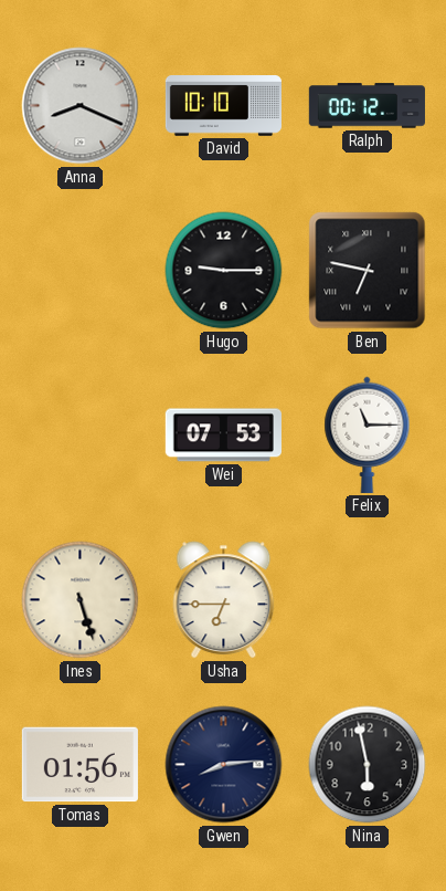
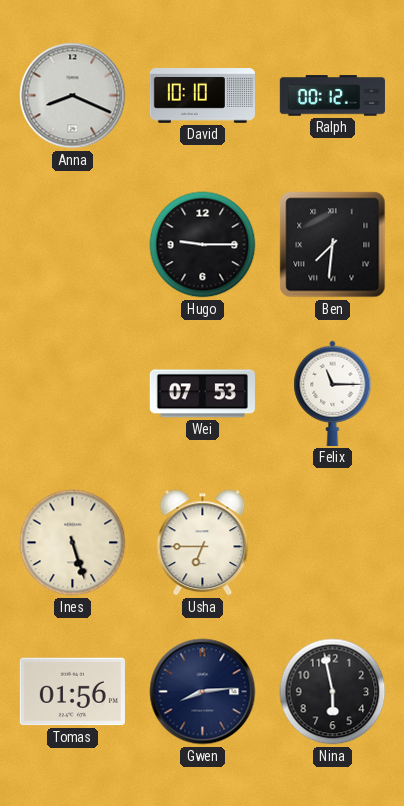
Ben: 6:47 -> 7:31
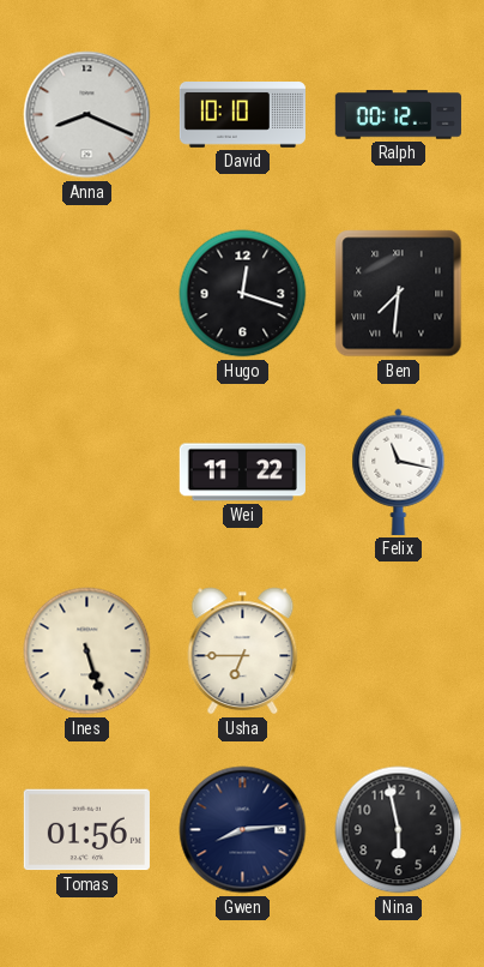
Hugo: 9:15 -> 12:18
Wei: 07:53 -> 11:22
Felix: 11:15 -> 11:17
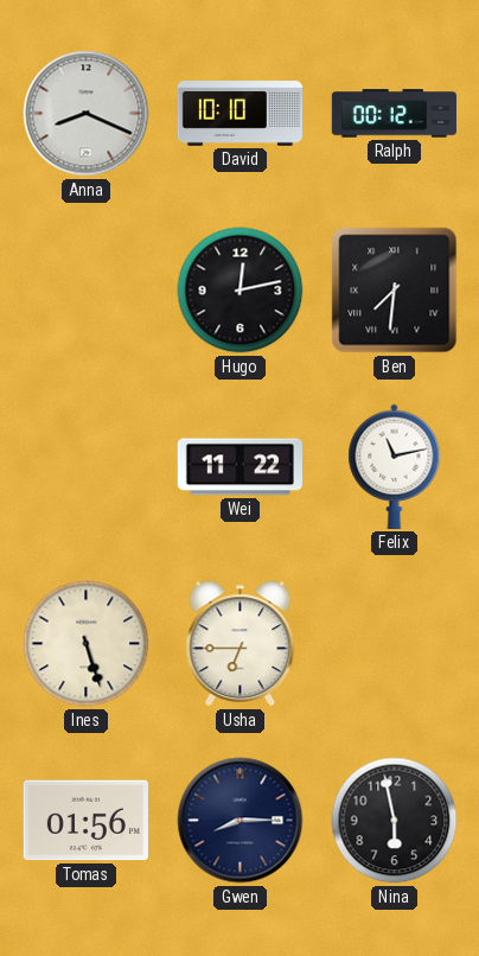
Hugo: 12:18 -> 12:13
Felix: 11:17 -> 11:13
Gwen: 8:14 -> 8:15
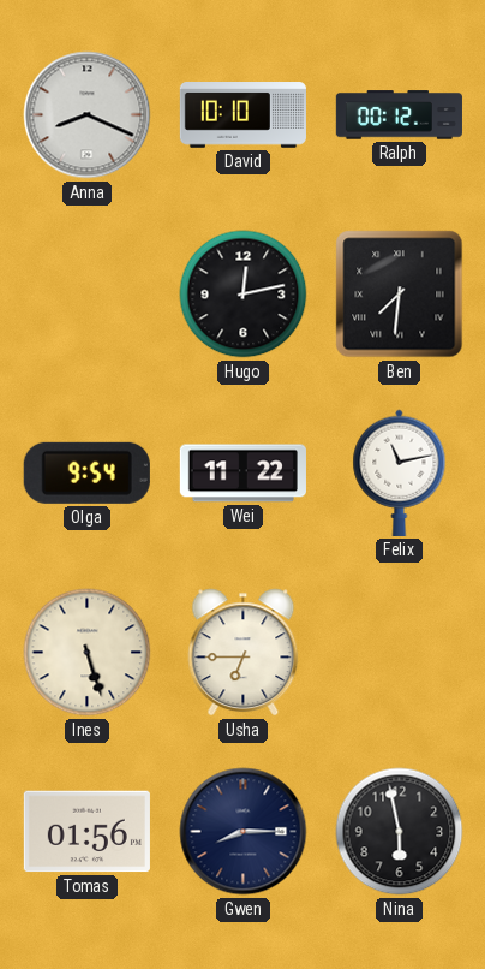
Olga: none -> 9:54
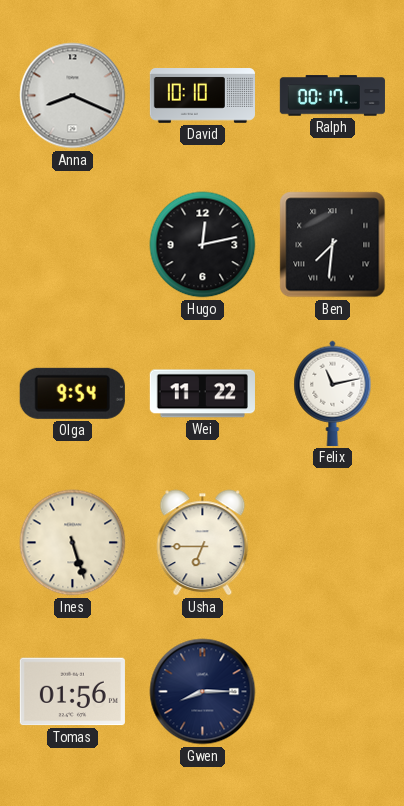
Ralph: 00:12 -> 00:17
Nina: 5:58 -> none
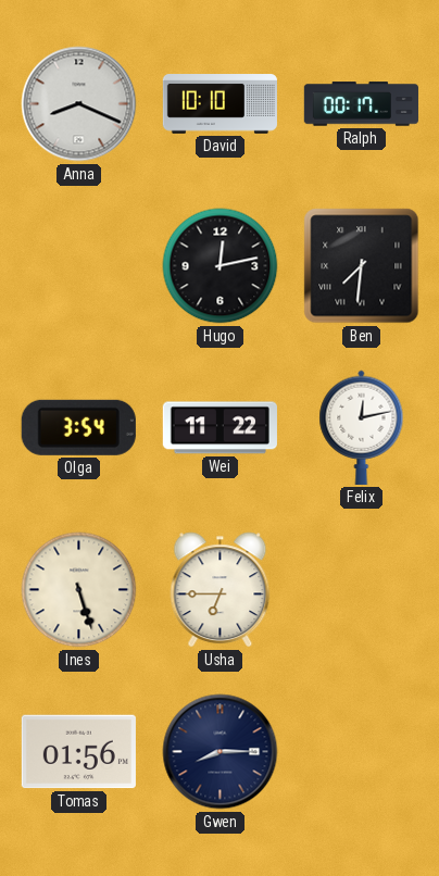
Olga: 9:54 -> 3:54
Felix: 11:13 -> 12:13
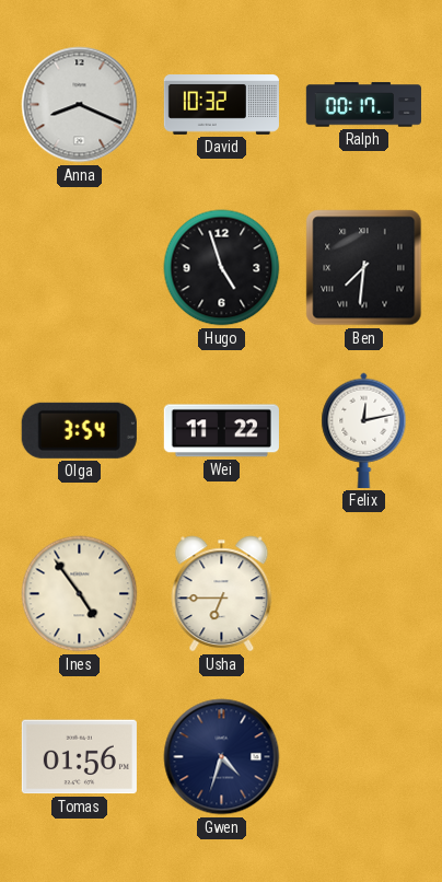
David: 10:10 -> 10:32
Hugo: 12:13 -> 4:57
Ines: 5:27 -> 4:54
Gwen: 8:15 -> 4:33
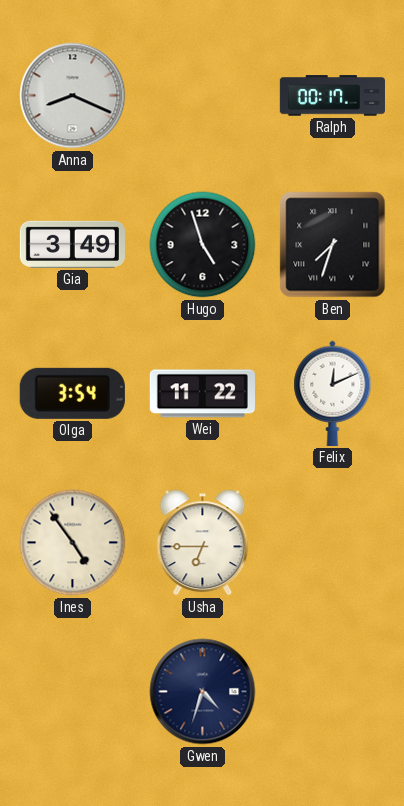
David: 10:32 -> none
Gia: none -> 3:49
Ben: 7:31 -> 7:33
Felix: 12:13 -> 12:11
Tomas: 01:56 -> none
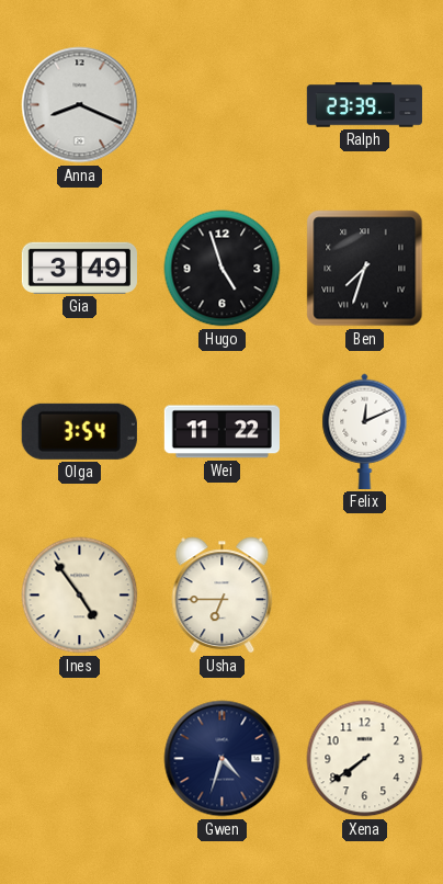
Ralph: 00:17 -> 23:39
Xena: none -> 7:39
